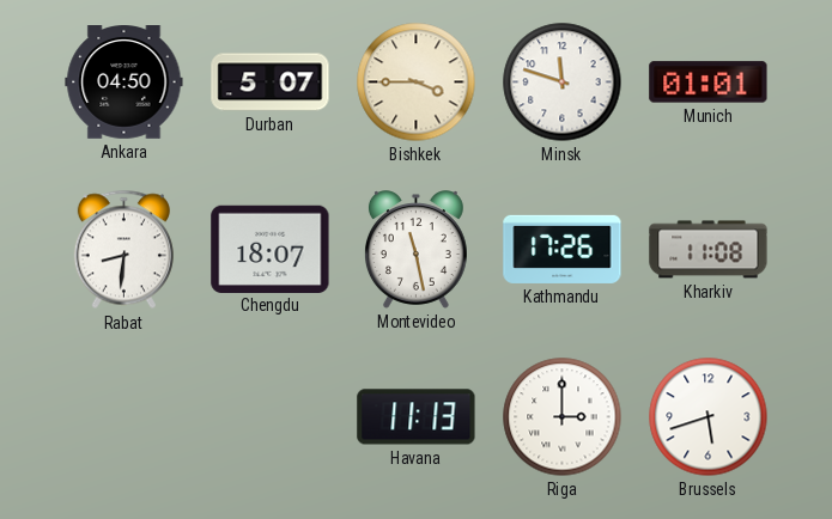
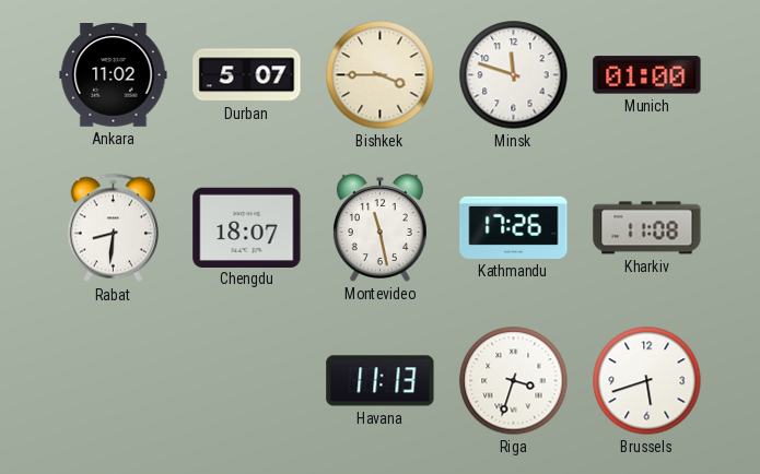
Ankara: 04:50 -> 11:02
Munich: 01:01 -> 01:00
Riga: 3:00 -> 3:33
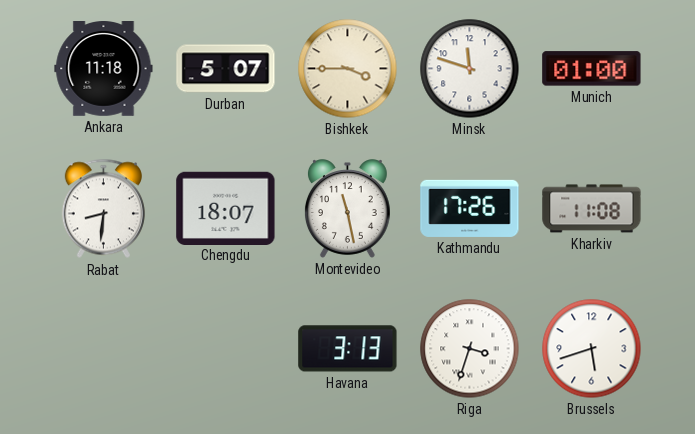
Ankara: 11:02 -> 11:18
Havana: 11:13 -> 3:13
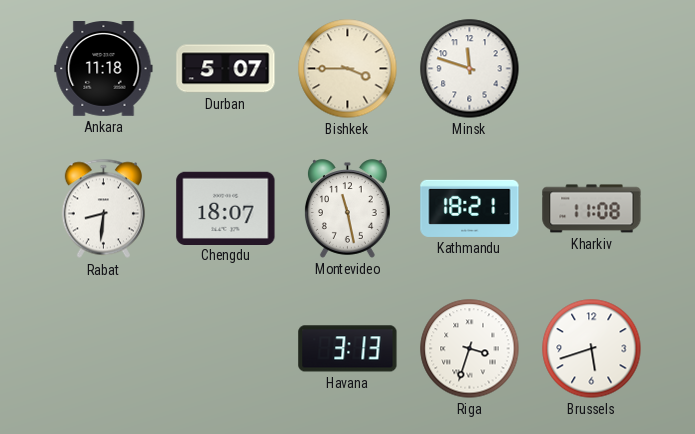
Munich: 01:00 -> none
Kathmandu: 17:26 -> 18:21
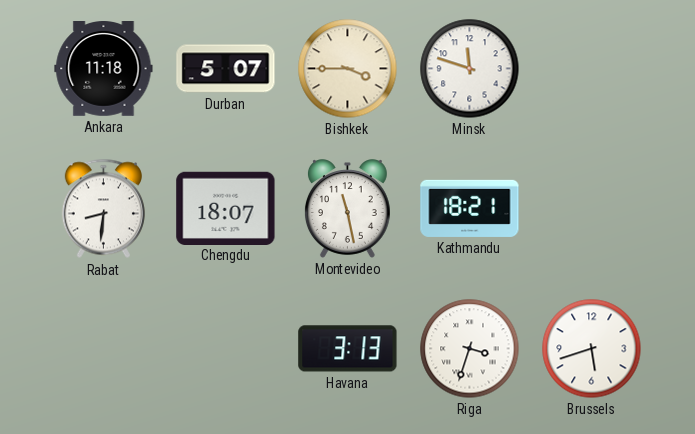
Kharkiv: 11:08 -> none
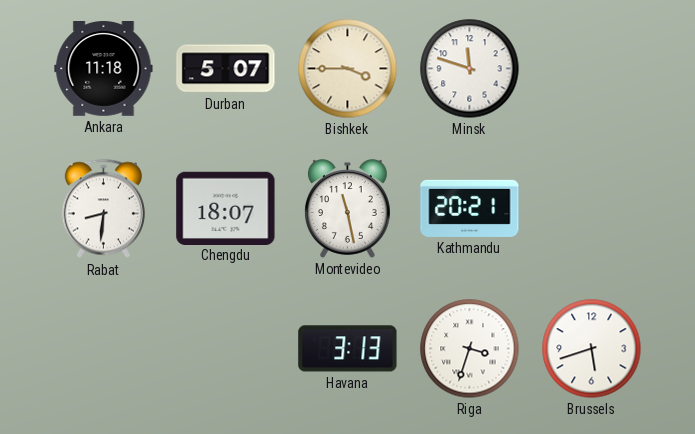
Kathmandu: 18:21 -> 20:21
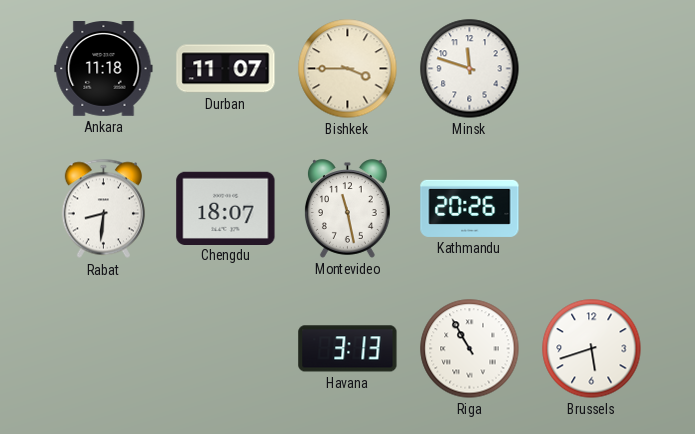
Durban: 5:07 -> 11:07
Kathmandu: 20:21 -> 20:26
Riga: 3:33 -> 10:55
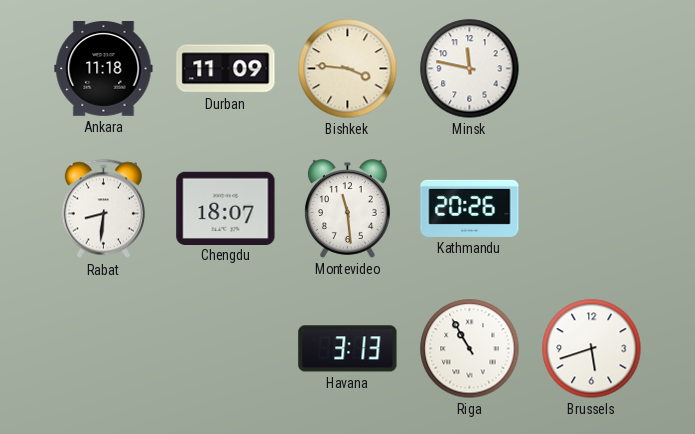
Durban: 11:07 -> 11:09
Bishkek: 3:45 -> 3:46
Minsk: 11:48 -> 11:47
Montevideo: 11:28 -> 11:29
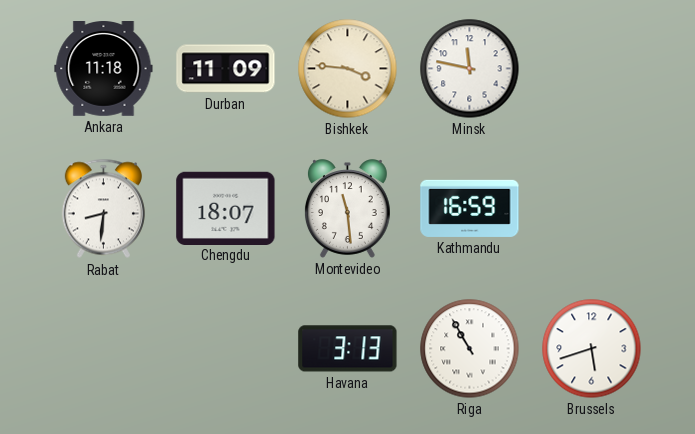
Kathmandu: 20:26 -> 16:59
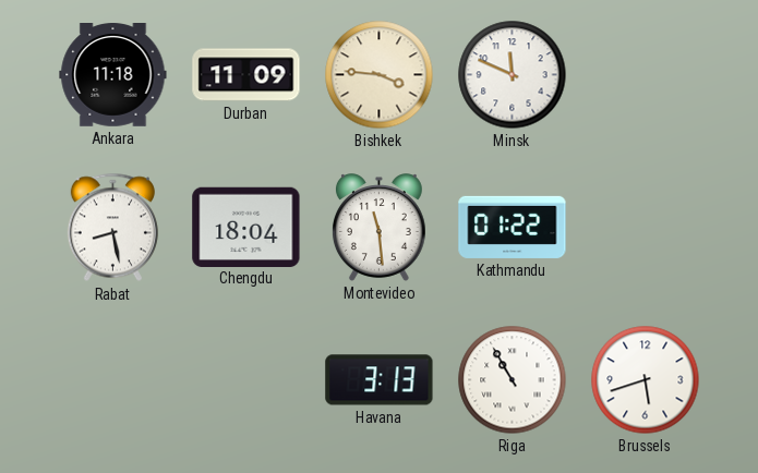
Minsk: 11:47 -> 11:49
Rabat: 8:31 -> 8:28
Chengdu: 18:07 -> 18:04
Kathmandu: 16:59 -> 01:22
